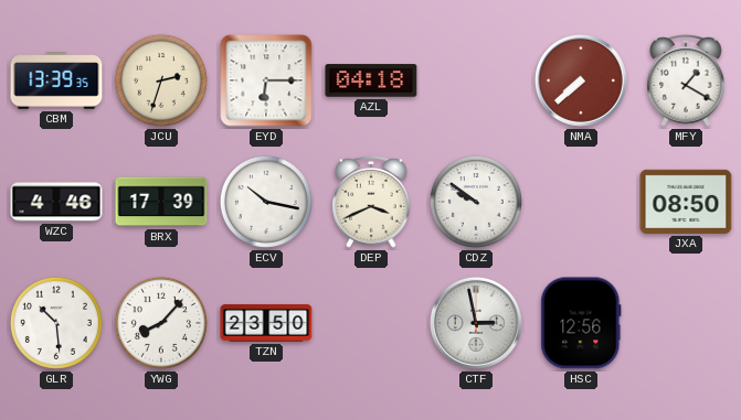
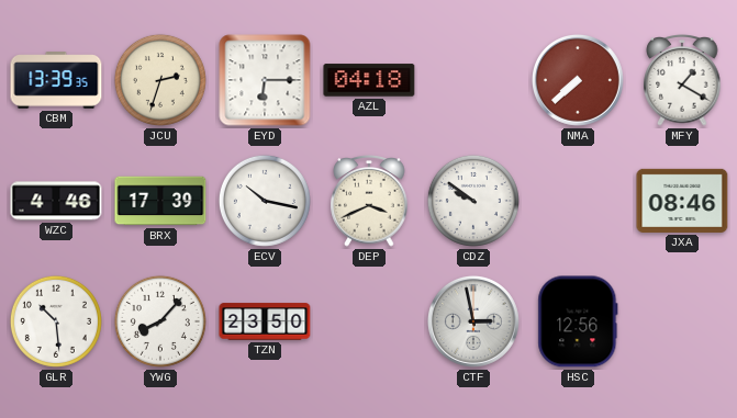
JXA: 08:50 -> 08:46
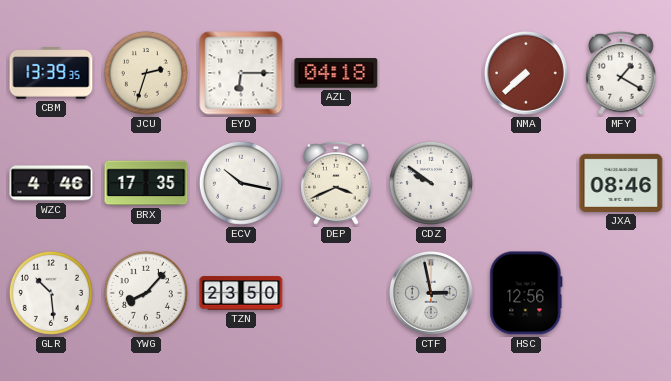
BRX: 17:39 -> 17:35
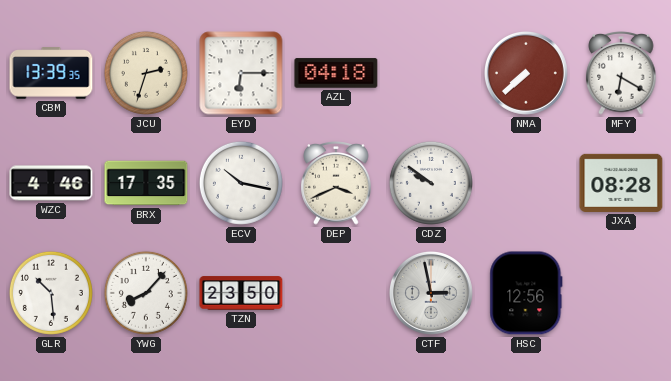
MFY: 1:20 -> 6:20
JXA: 08:46 -> 08:28
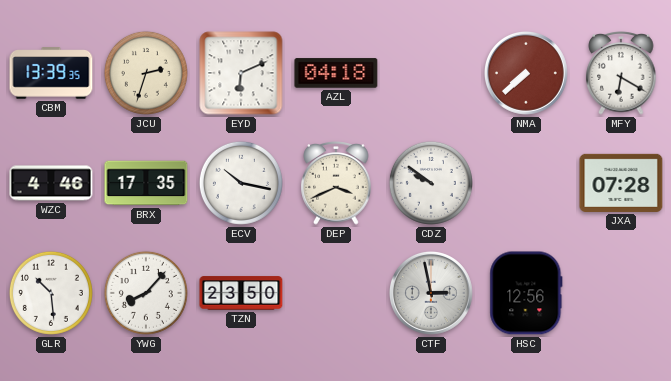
EYD: 6:15 -> 6:11
JXA: 08:28 -> 07:28
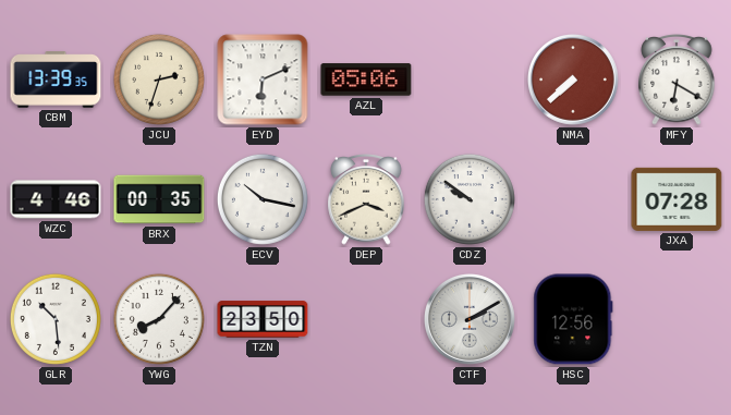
AZL: 04:18 -> 05:06
BRX: 17:35 -> 00:35
CTF: 2:58 -> 2:10
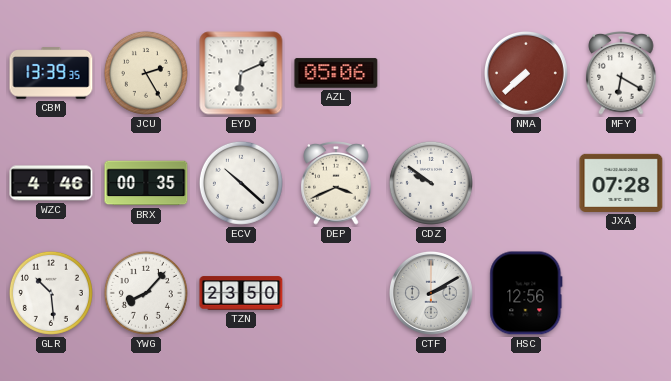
JCU: 2:33 -> 2:25
ECV: 10:17 -> 10:22
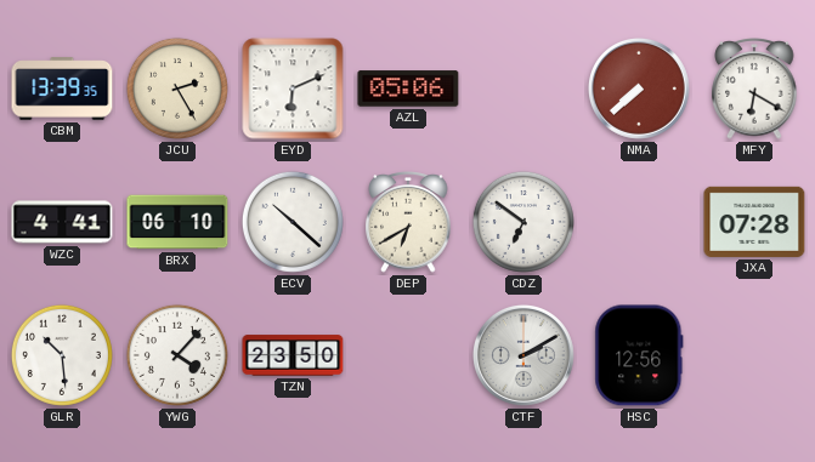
WZC: 4:46 -> 4:41
BRX: 00:35 -> 06:10
DEP: 3:41 -> 6:40
CDZ: 9:51 -> 6:51
YWG: 8:07 -> 4:07
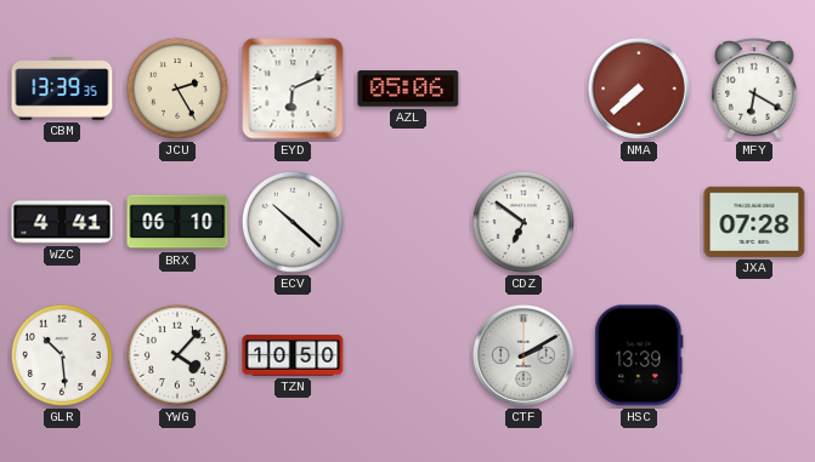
DEP: 6:40 -> none
TZN: 23:50 -> 10:50
HSC: 12:56 -> 13:39
